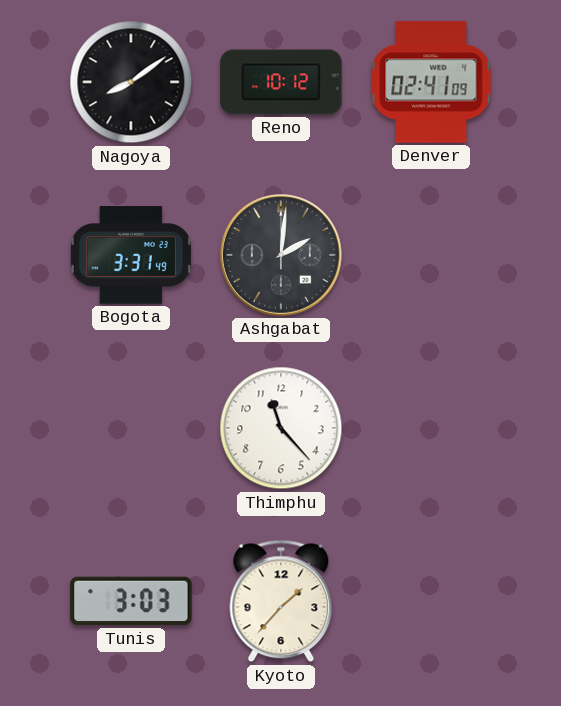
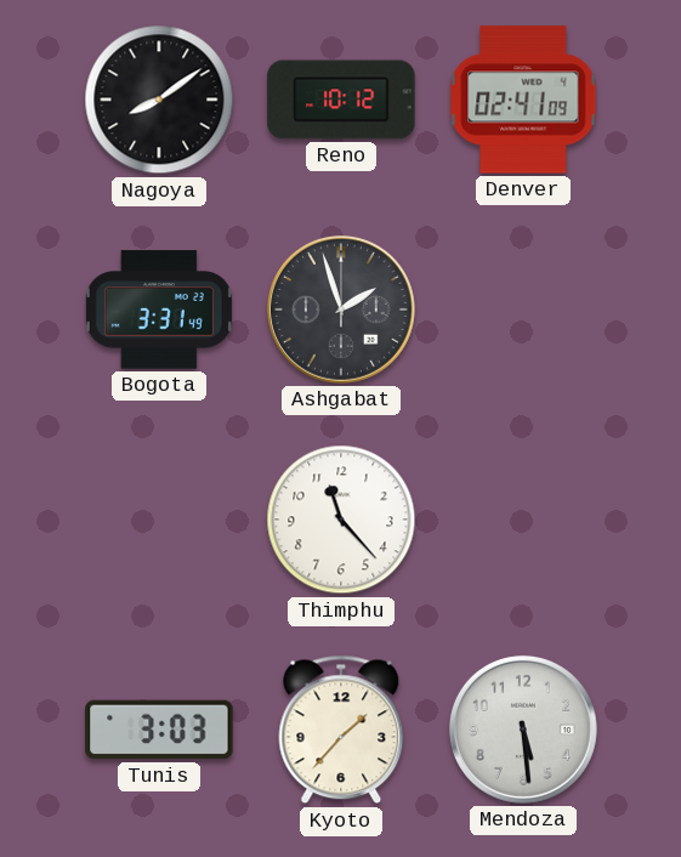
Ashgabat: 2:01 -> 1:57
Mendoza: none -> 5:29
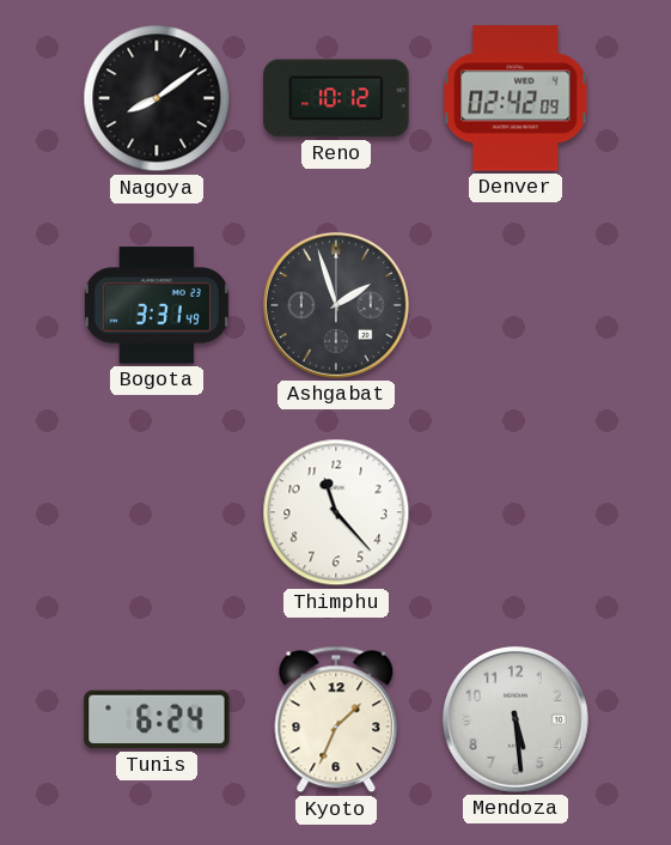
Denver: 02:41 -> 02:42
Tunis: 3:03 -> 6:24
Kyoto: 1:37 -> 1:34
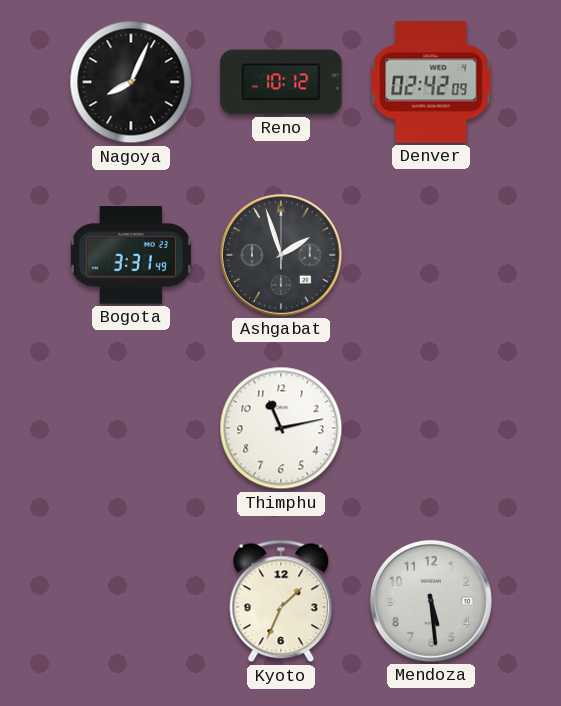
Nagoya: 8:09 -> 8:04
Thimphu: 11:23 -> 11:13
Tunis: 6:24 -> none
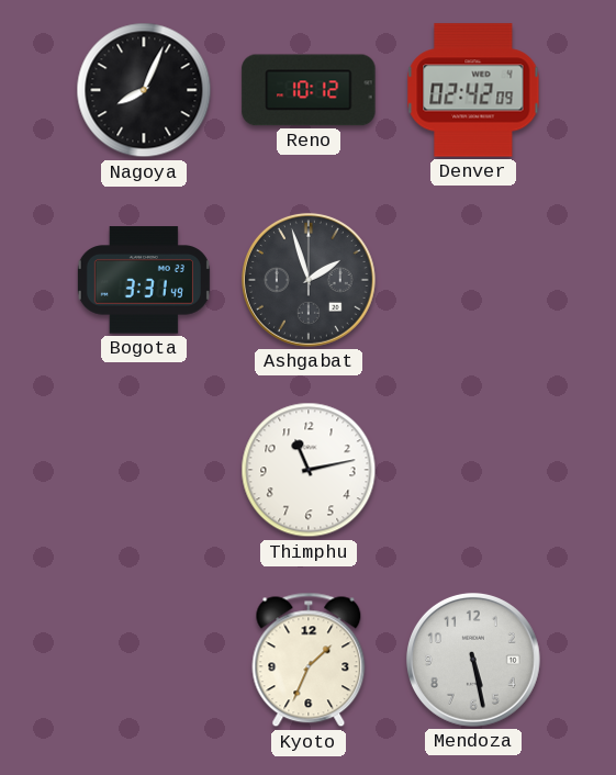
Mendoza: 5:29 -> 5:28
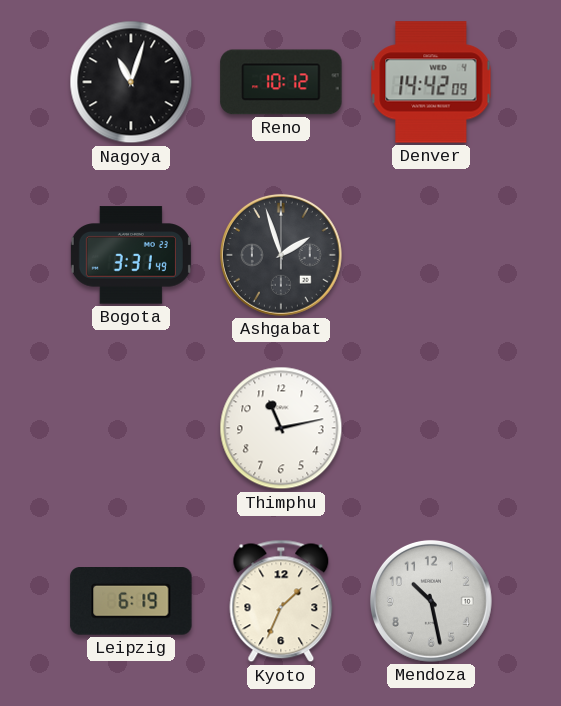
Nagoya: 8:04 -> 11:03
Denver: 02:42 -> 14:42
Leipzig: none -> 6:19
Mendoza: 5:28 -> 10:28
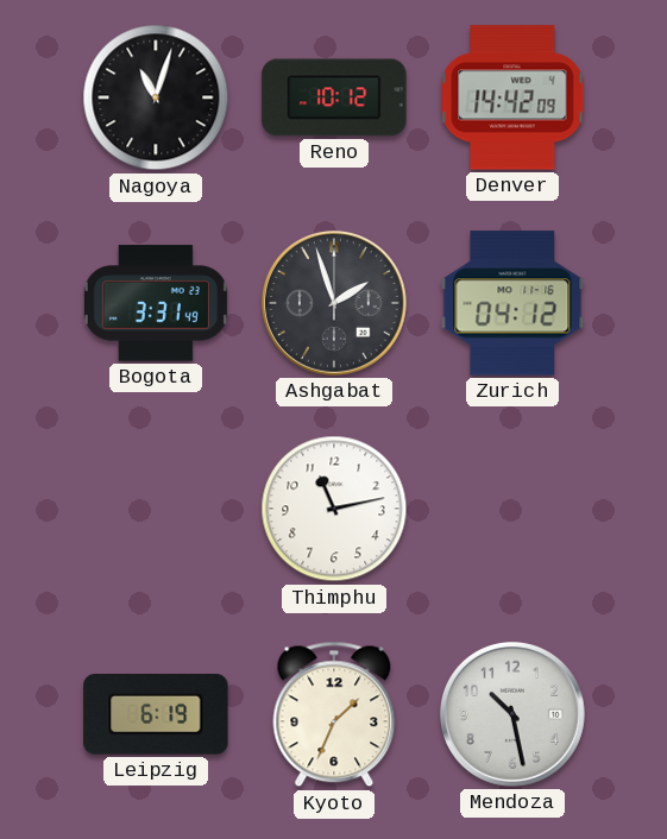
Zurich: none -> 04:12
